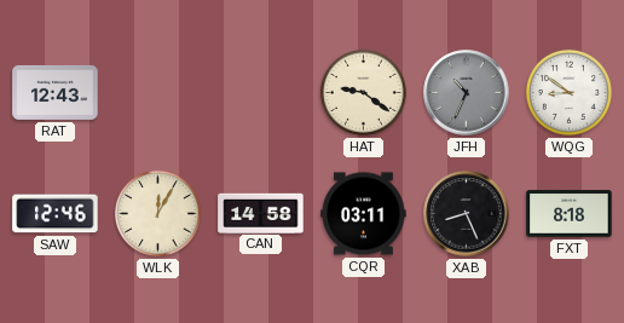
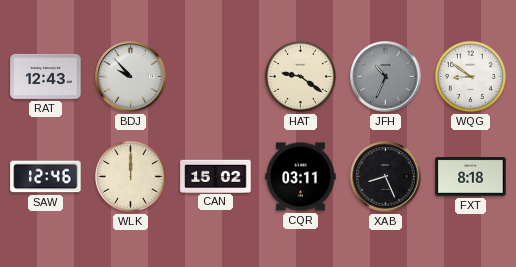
BDJ: none -> 9:53
WLK: 12:05 -> 12:00
CAN: 14:58 -> 15:02
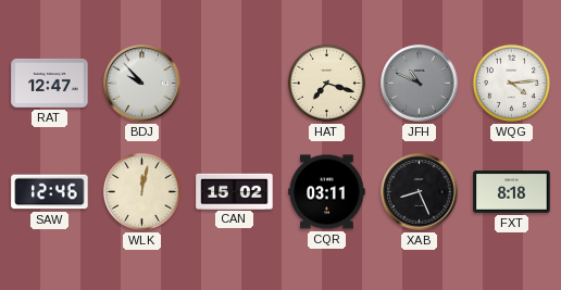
RAT: 12:43 -> 12:47
HAT: 9:21 -> 7:18
JFH: 10:34 -> 10:49
WQG: 8:51 -> 4:14
WLK: 12:00 -> 12:02
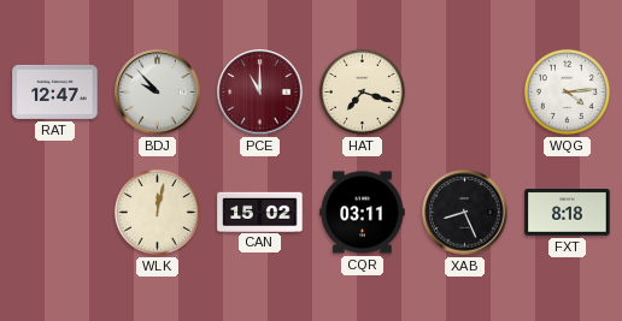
PCE: none -> 11:00
JFH: 10:49 -> none
SAW: 12:46 -> none
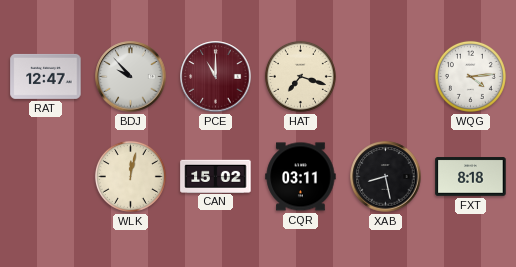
XAB: 8:26 -> 8:28
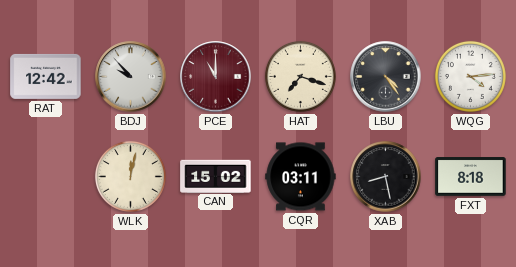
RAT: 12:47 -> 12:42
LBU: none -> 4:24
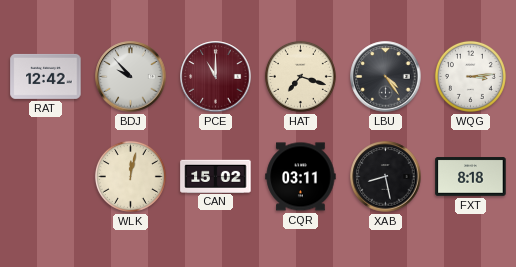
WQG: 4:14 -> 3:14
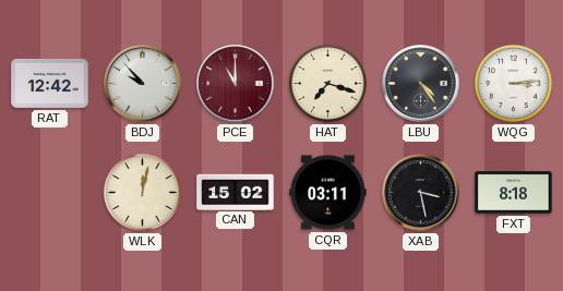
XAB: 8:28 -> 3:28
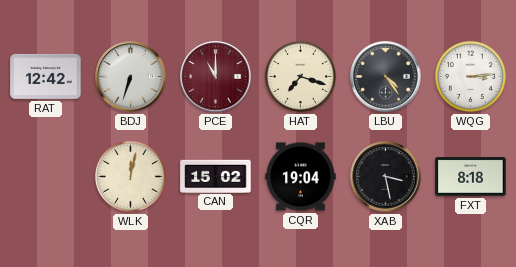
BDJ: 9:53 -> 6:33
CQR: 03:11 -> 19:04
